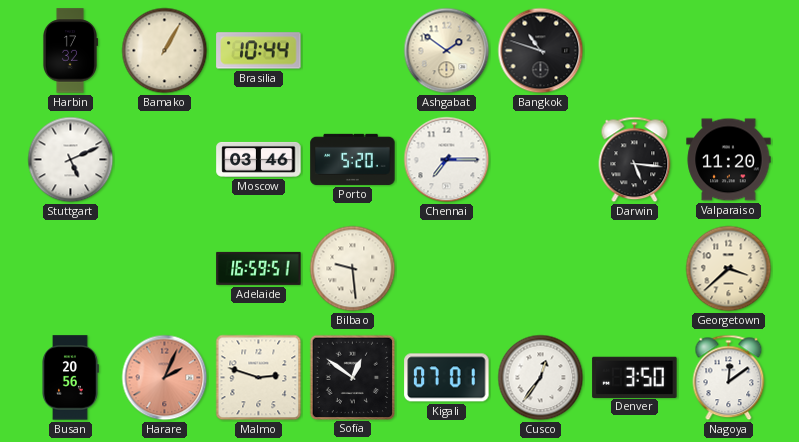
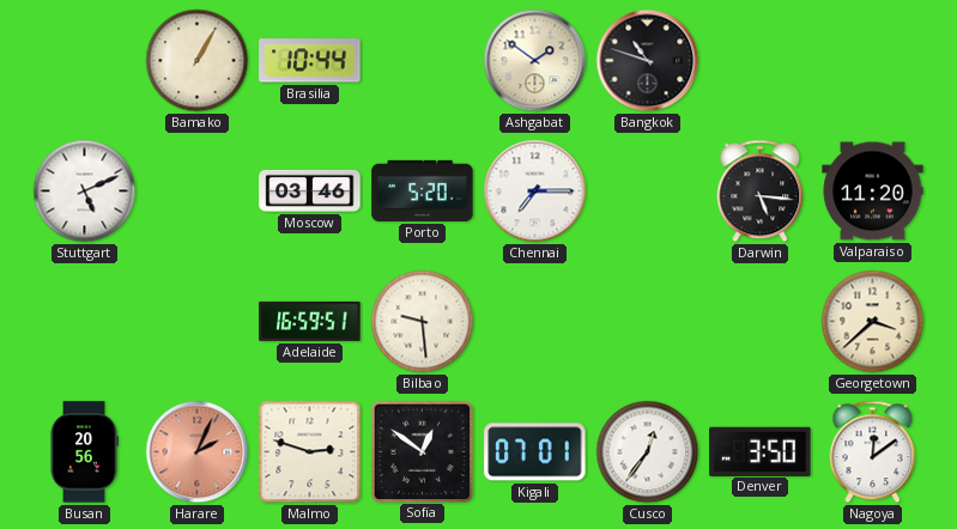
Harbin: 17:32 -> none
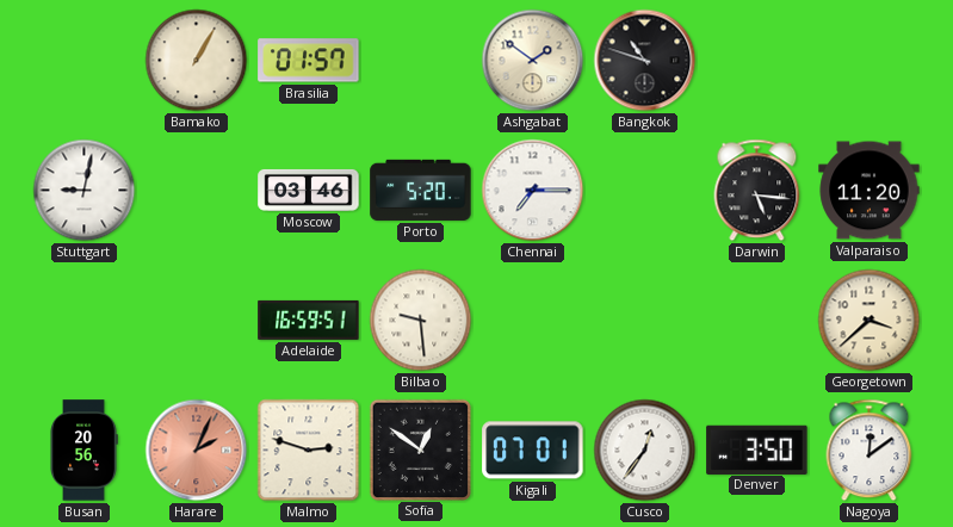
Brasilia: 10:44 -> 01:57
Stuttgart: 5:11 -> 9:02
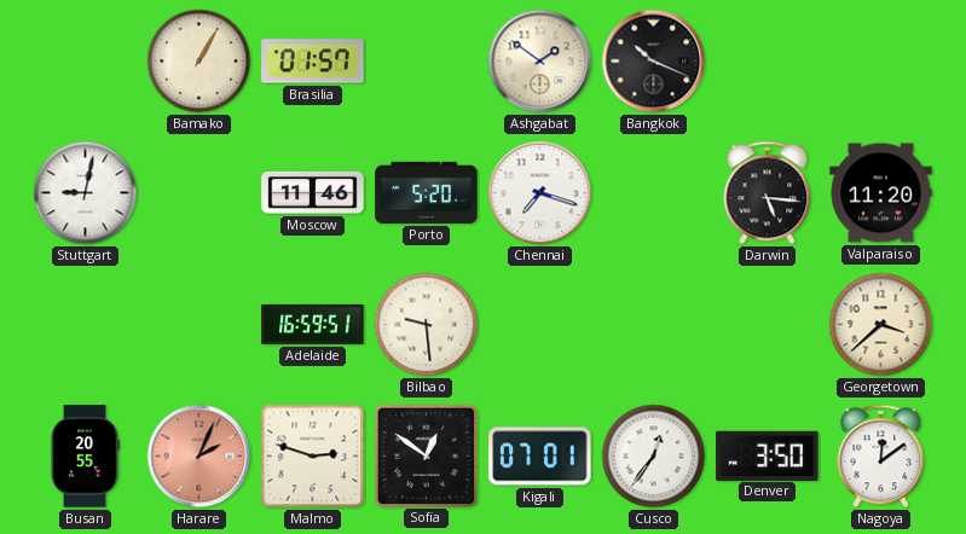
Bangkok: 10:48 -> 10:19
Moscow: 03:46 -> 11:46
Chennai: 7:15 -> 7:18
Busan: 20:56 -> 20:55
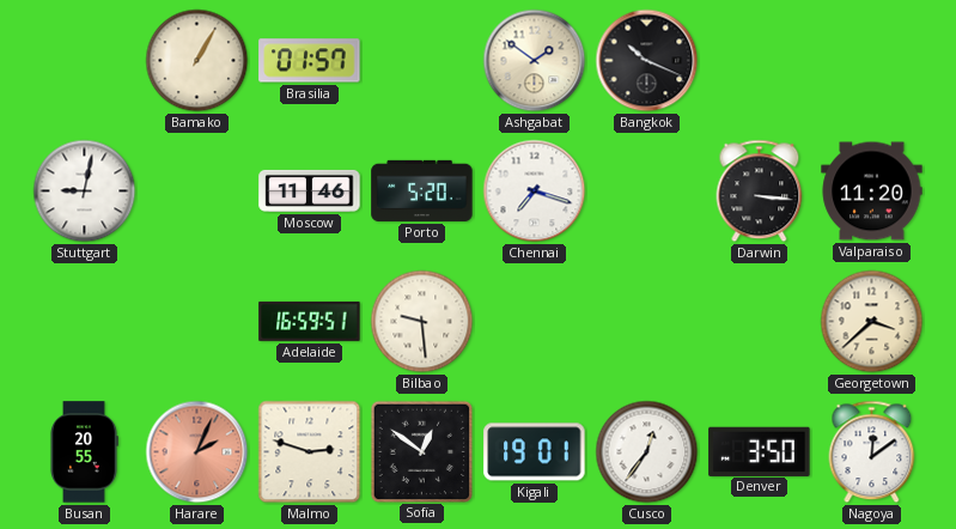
Darwin: 5:16 -> 3:16
Kigali: 07:01 -> 19:01
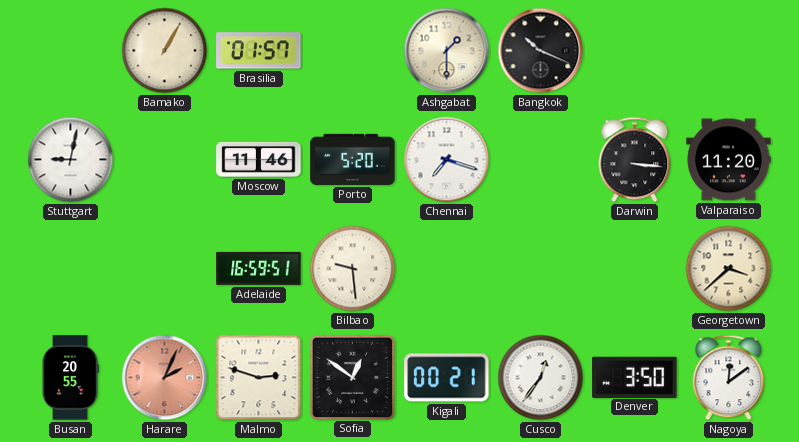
Ashgabat: 1:51 -> 1:30
Kigali: 19:01 -> 00:21
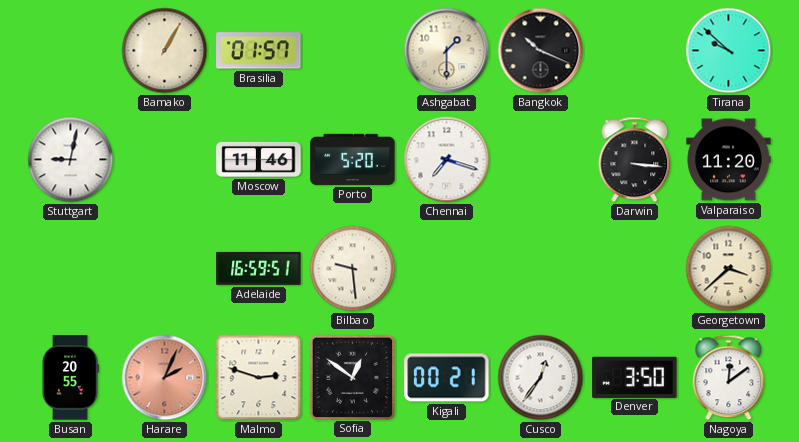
Tirana: none -> 9:52
